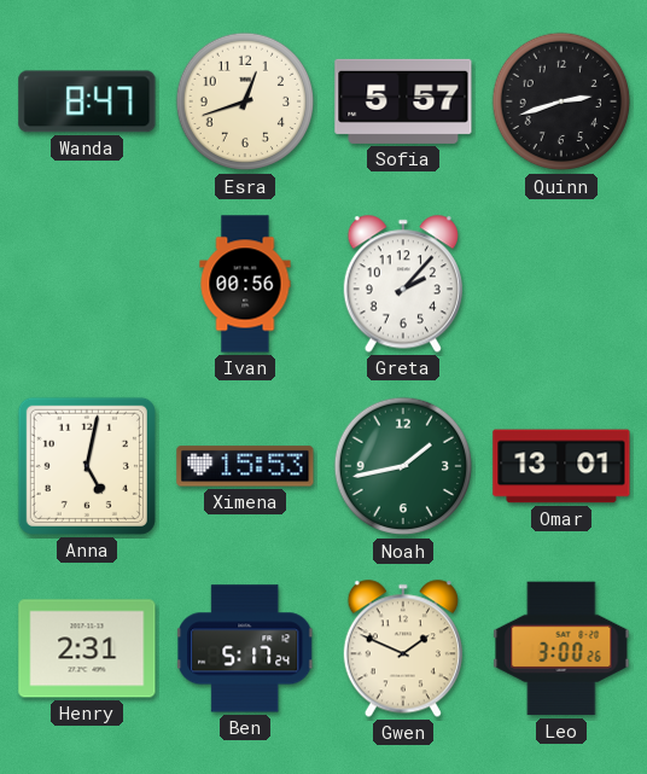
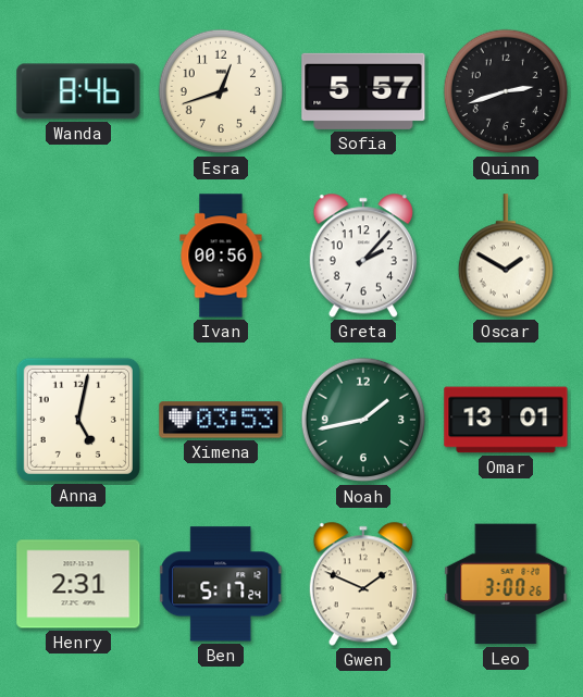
Wanda: 8:47 -> 8:46
Oscar: none -> 1:50
Ximena: 15:53 -> 03:53
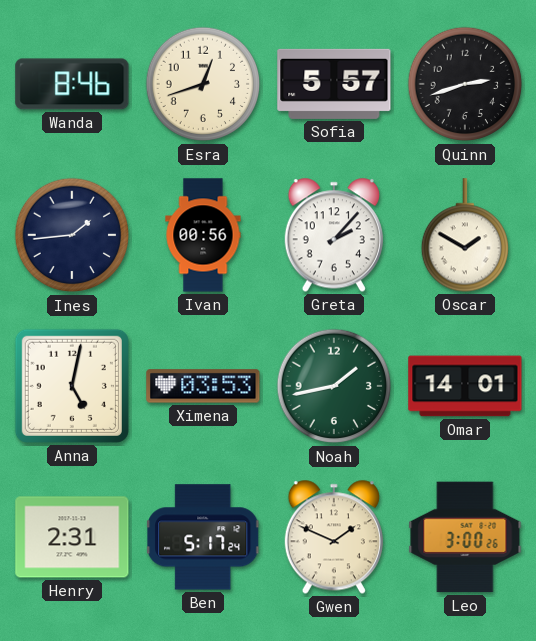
Ines: none -> 1:44
Omar: 13:01 -> 14:01
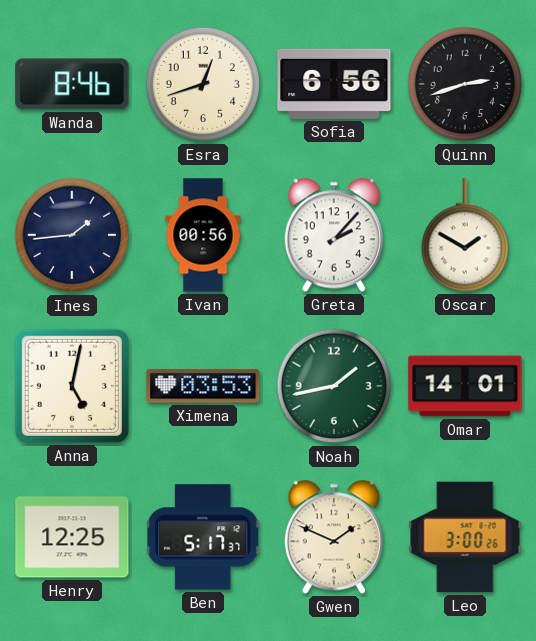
Sofia: 5:57 -> 6:56
Henry: 2:31 -> 12:25
Ben: 5:17:24 -> 5:17:37
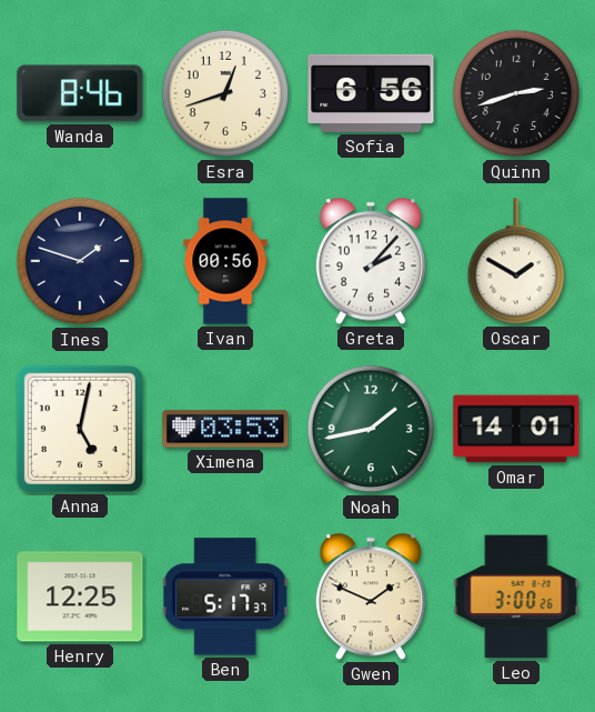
Ines: 1:44 -> 1:48
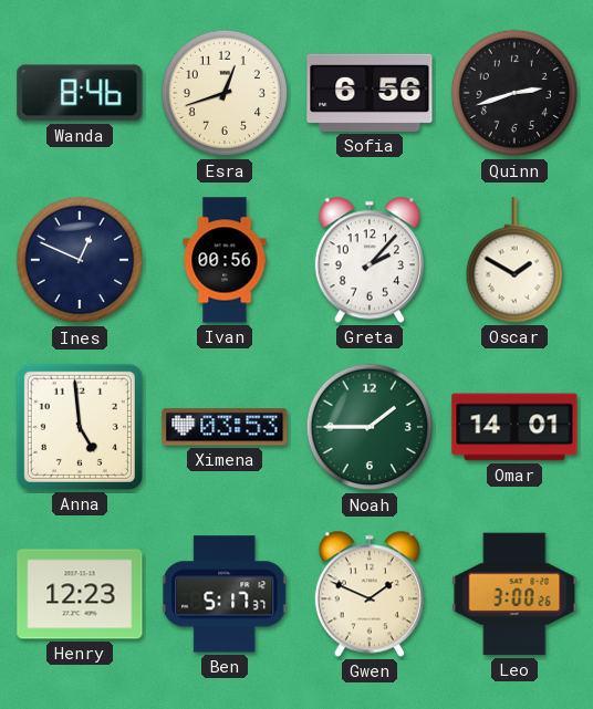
Ines: 1:48 -> 12:49
Anna: 5:02 -> 4:59
Noah: 1:43 -> 1:45
Henry: 12:25 -> 12:23
